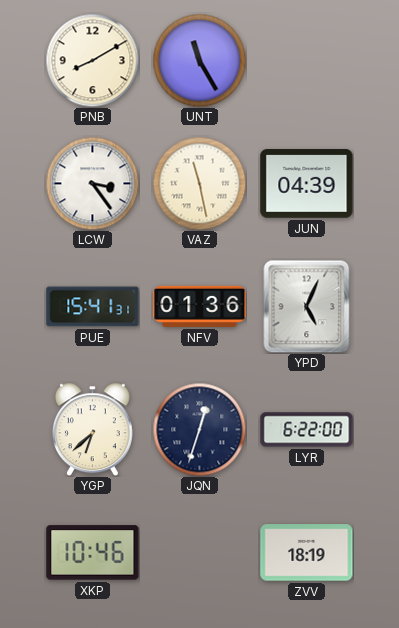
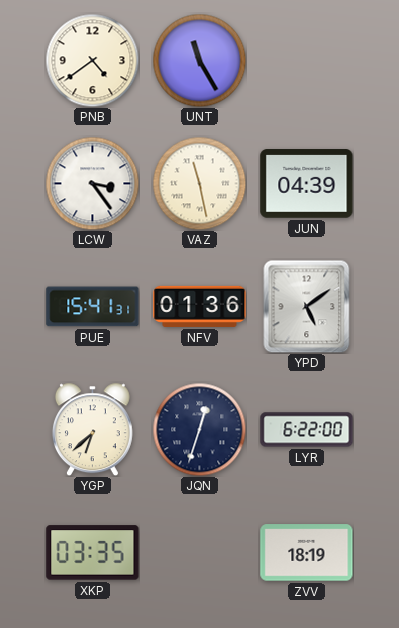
PNB: 8:10 -> 4:39
YPD: 5:04 -> 5:09
XKP: 10:46 -> 03:35
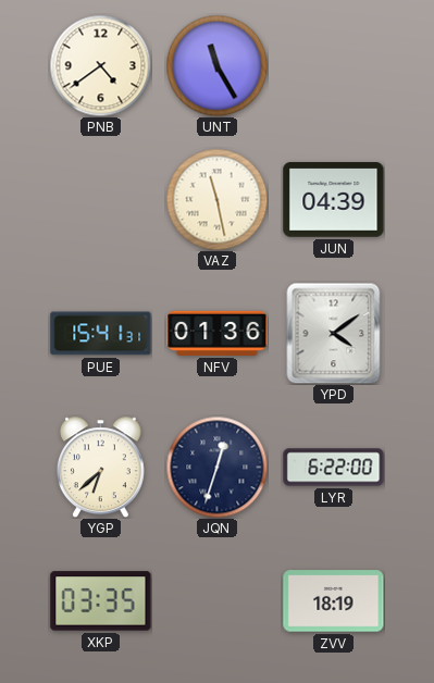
LCW: 3:24 -> none
YPD: 5:09 -> 4:09
